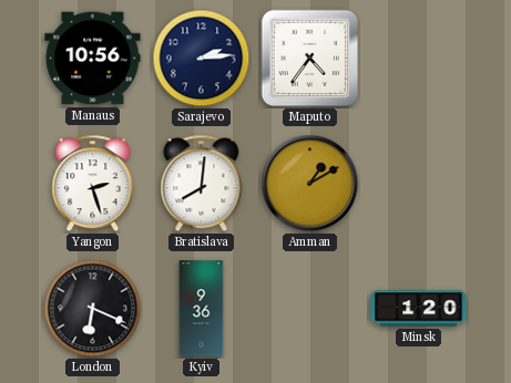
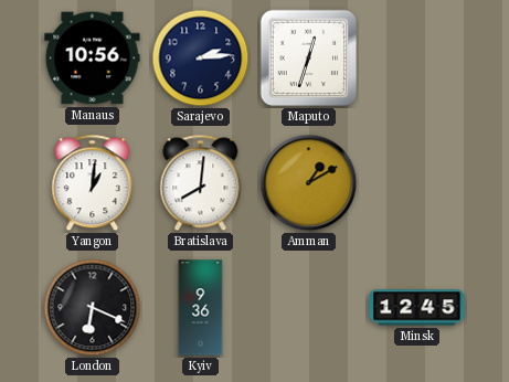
Maputo: 4:36 -> 12:33
Yangon: 2:27 -> 1:01
Minsk: 1:20 -> 12:45
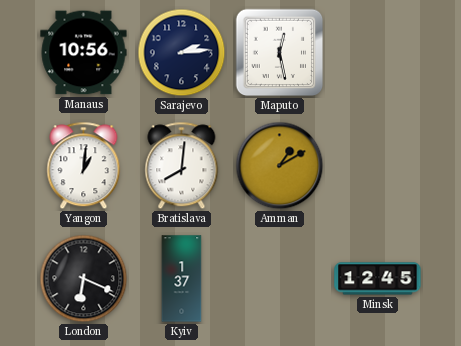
Maputo: 12:33 -> 12:28
Kyiv: 9:36 -> 1:37
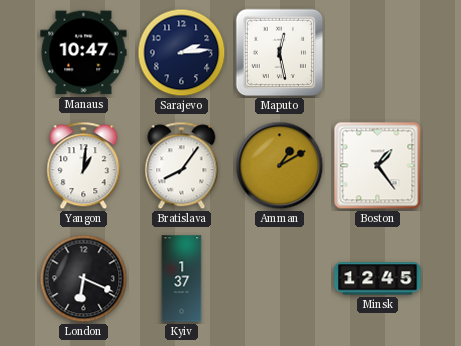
Manaus: 10:56 -> 10:47
Bratislava: 8:01 -> 8:06
Boston: none -> 1:24
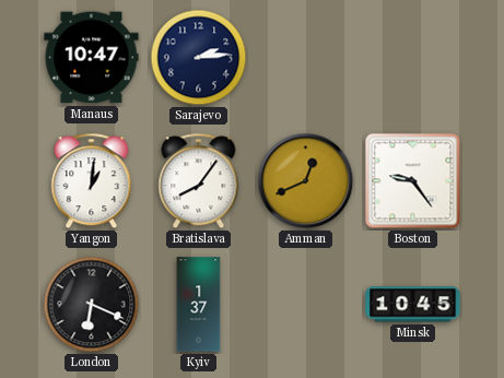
Maputo: 12:28 -> none
Amman: 1:10 -> 12:41
Boston: 1:24 -> 9:24
Minsk: 12:45 -> 10:45
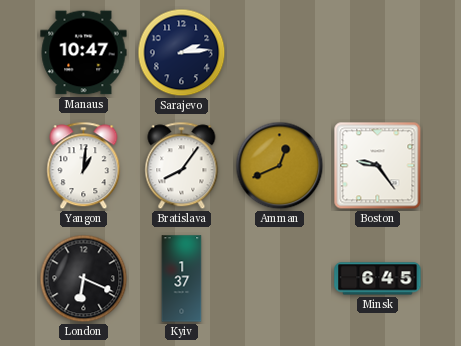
Minsk: 10:45 -> 6:45
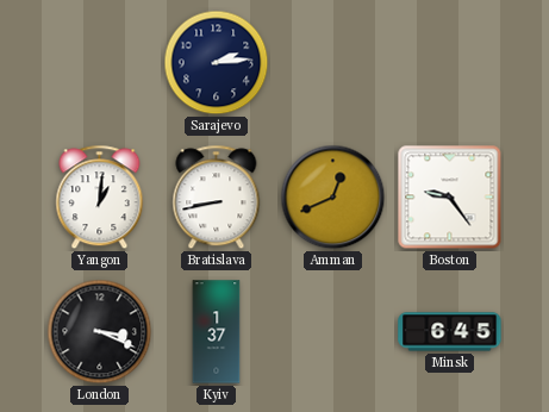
Manaus: 10:47 -> none
Bratislava: 8:06 -> 8:43
London: 6:19 -> 3:19
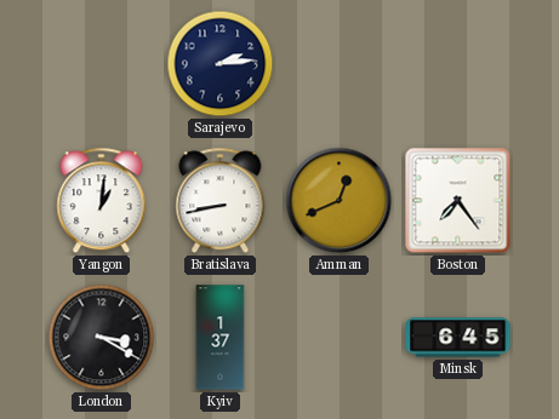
Boston: 9:24 -> 7:24
London: 3:19 -> 3:20
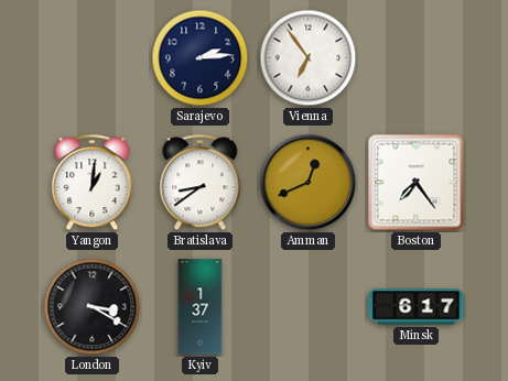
Vienna: none -> 6:54
Bratislava: 8:43 -> 8:39
Minsk: 6:45 -> 6:17
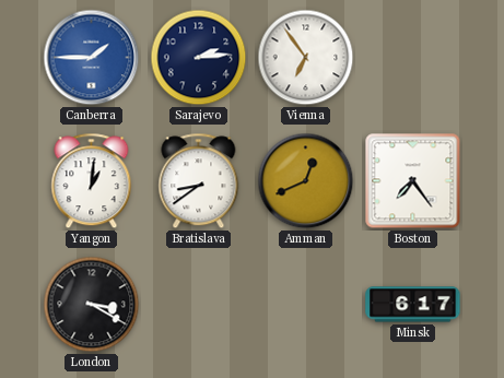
Canberra: none -> 1:45
Kyiv: 1:37 -> none
